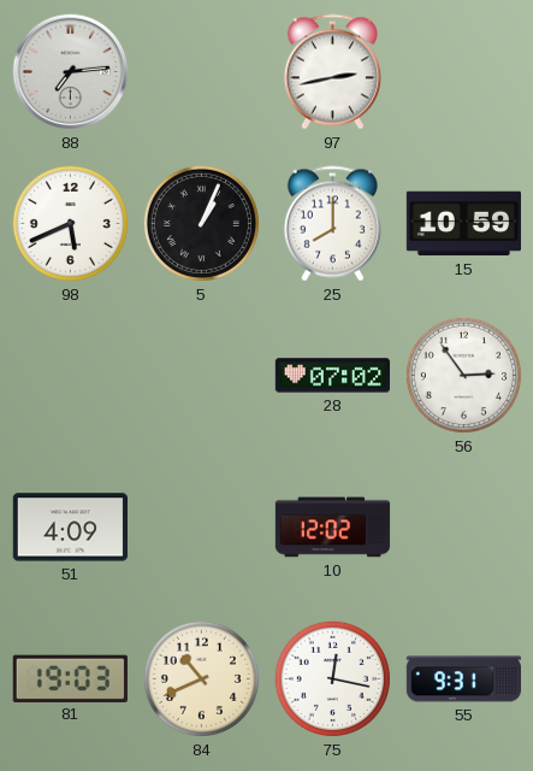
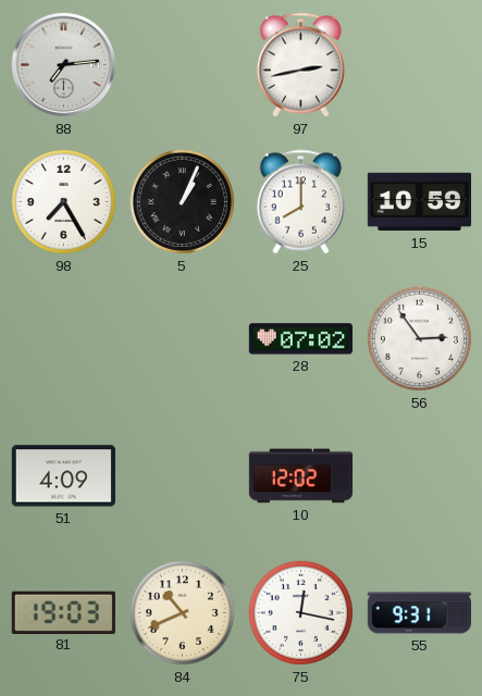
98: 5:41 -> 7:25
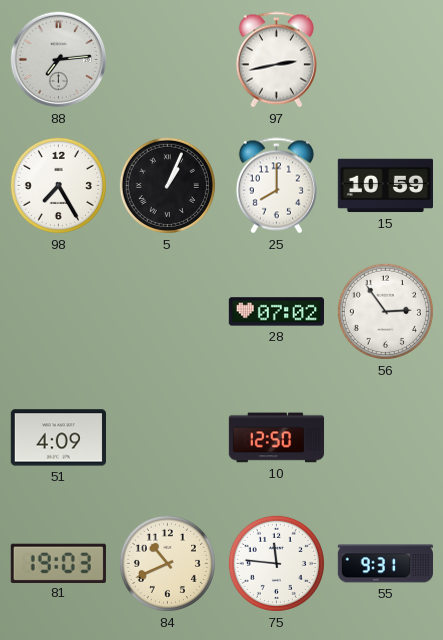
10: 12:02 -> 12:50
75: 12:17 -> 11:46
